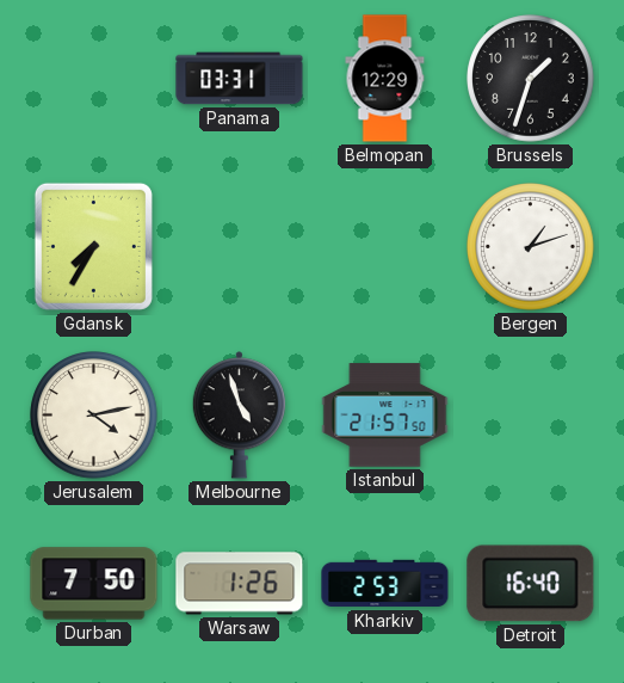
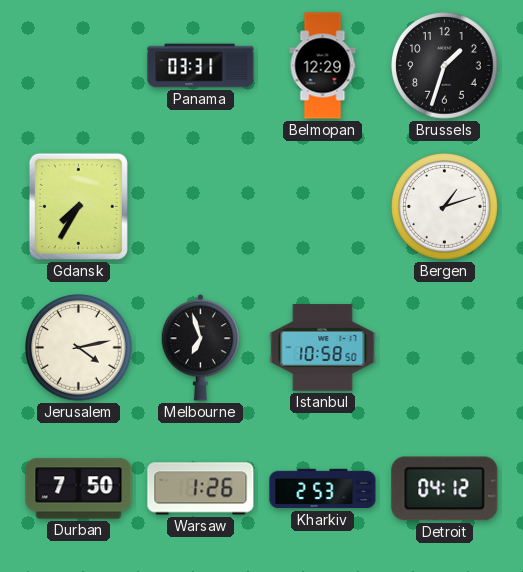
Melbourne: 4:57 -> 6:57
Istanbul: 21:57 -> 10:58
Detroit: 16:40 -> 04:12
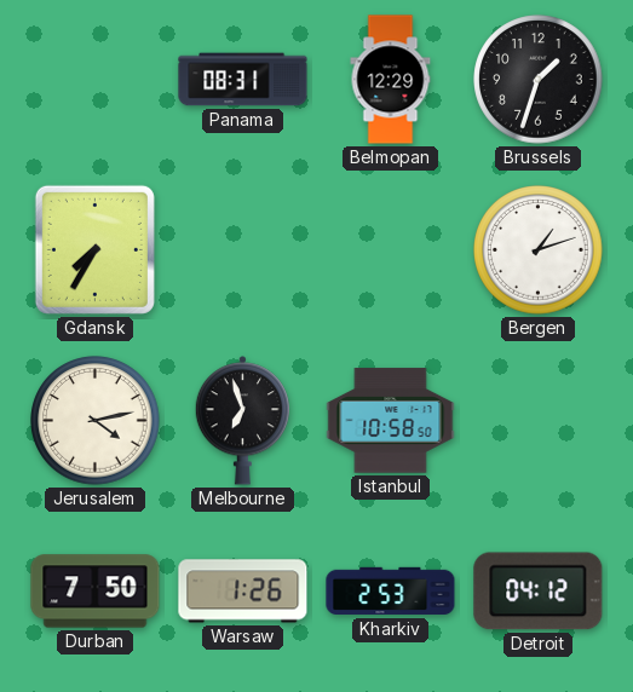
Panama: 03:31 -> 08:31
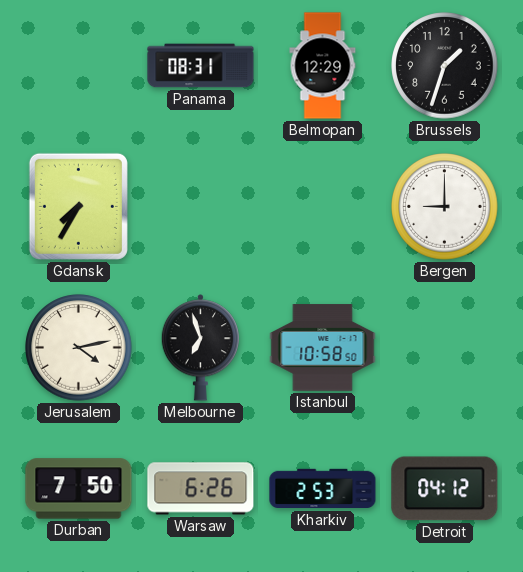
Bergen: 1:12 -> 9:00
Warsaw: 1:26 -> 6:26
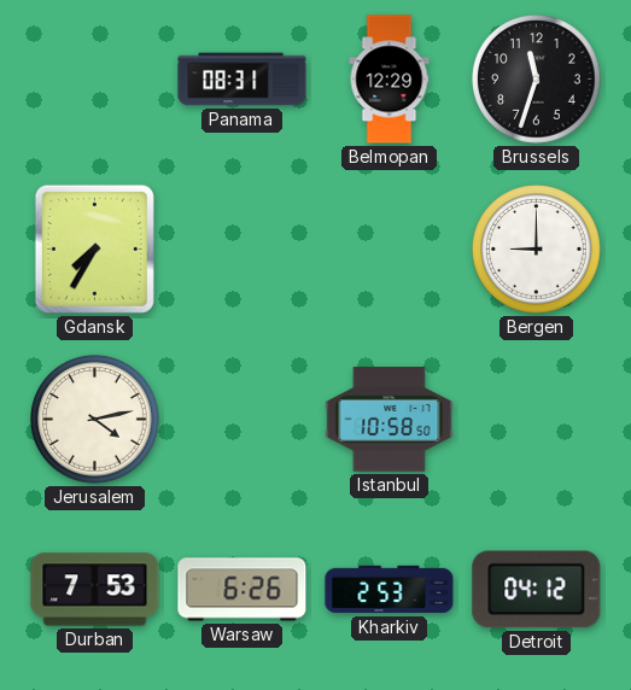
Brussels: 1:33 -> 11:33
Melbourne: 6:57 -> none
Durban: 7:50 -> 7:53
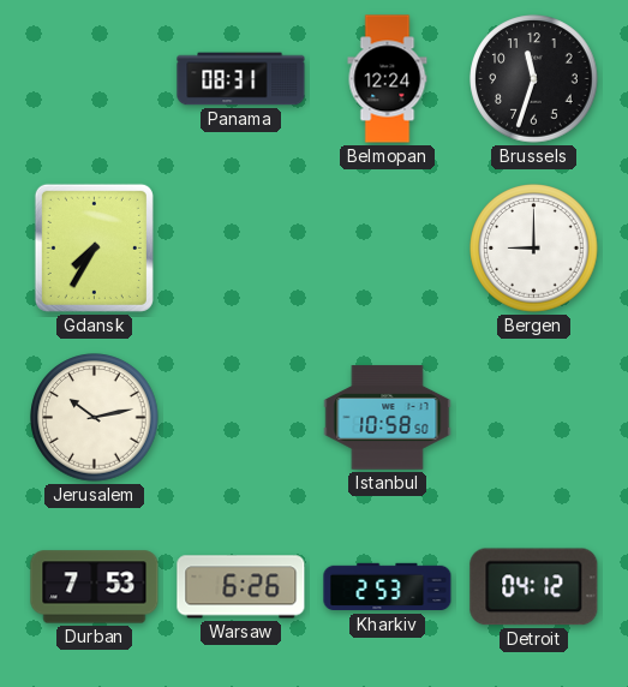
Belmopan: 12:29 -> 12:24
Jerusalem: 4:13 -> 10:13
